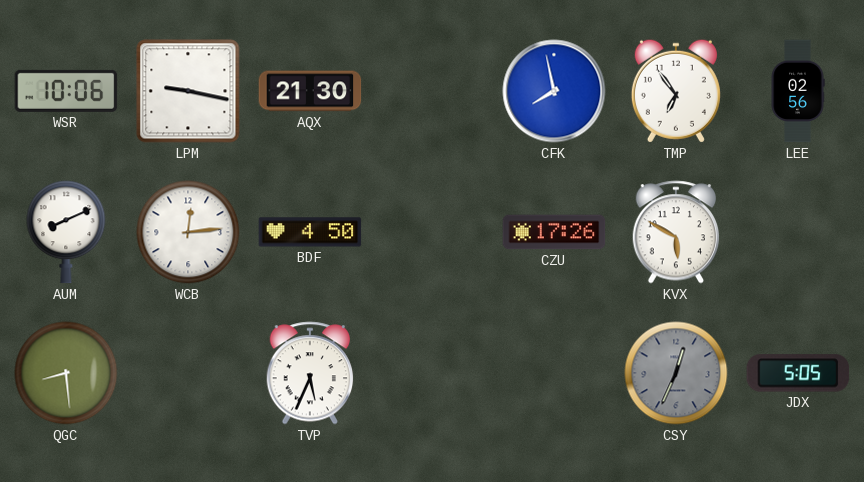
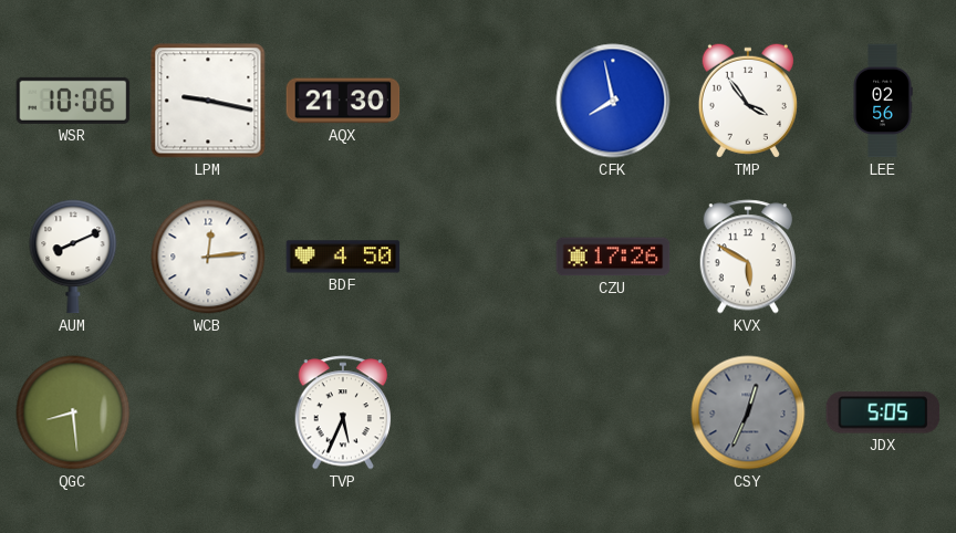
TMP: 6:54 -> 3:54
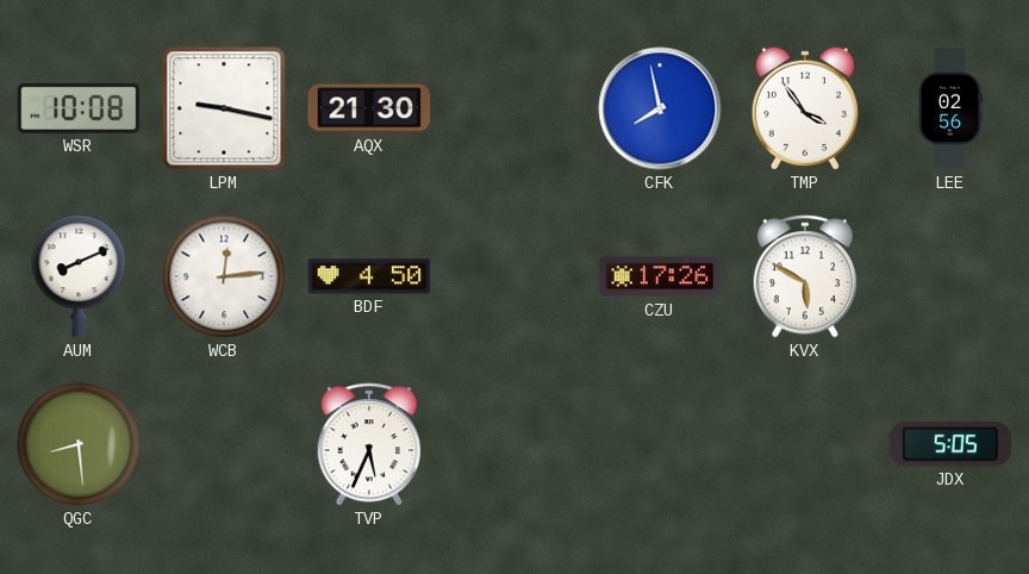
WSR: 10:06 -> 10:08
CSY: 12:34 -> none
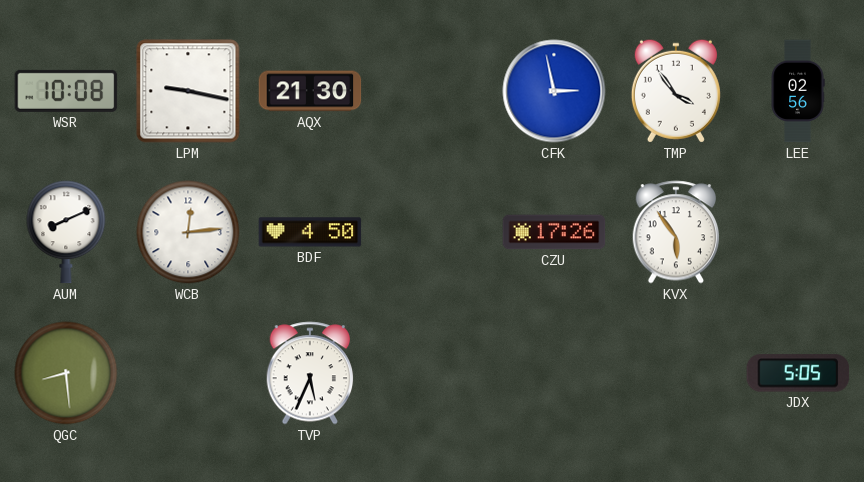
CFK: 7:58 -> 2:58
KVX: 5:50 -> 5:54
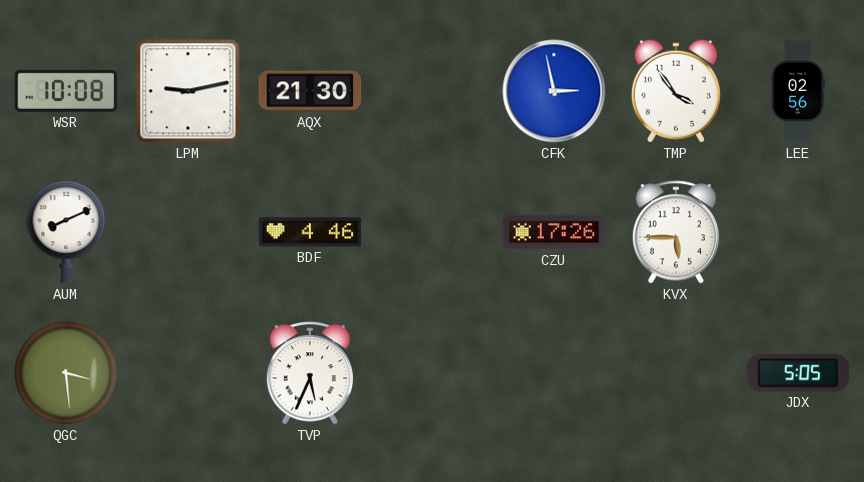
LPM: 9:17 -> 9:13
WCB: 12:14 -> none
BDF: 4:50 -> 4:46
KVX: 5:54 -> 5:45
QGC: 8:29 -> 3:29
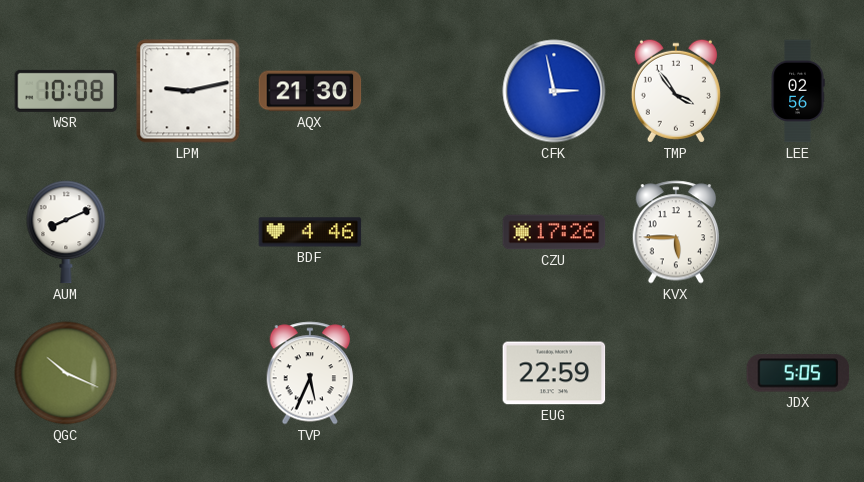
QGC: 3:29 -> 10:19
EUG: none -> 22:59
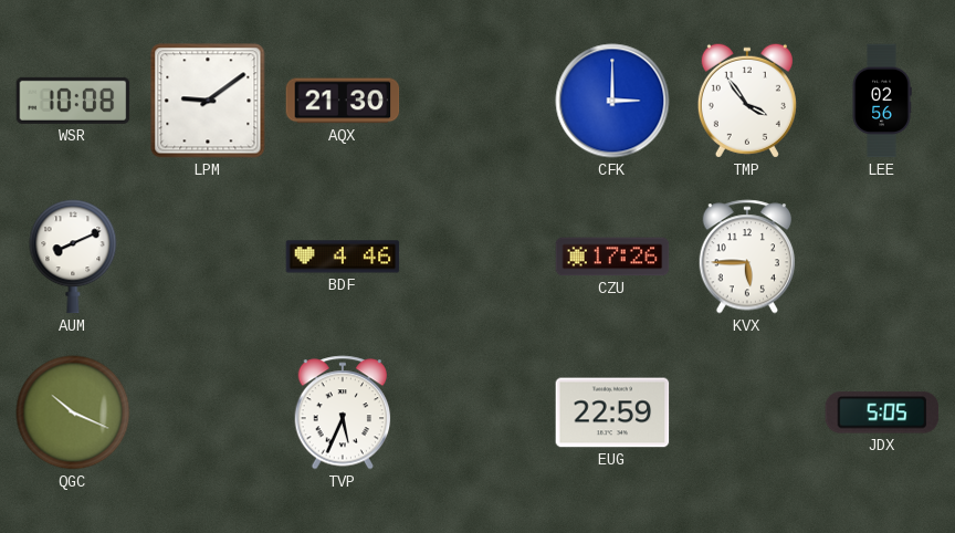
LPM: 9:13 -> 9:09
CFK: 2:58 -> 3:00
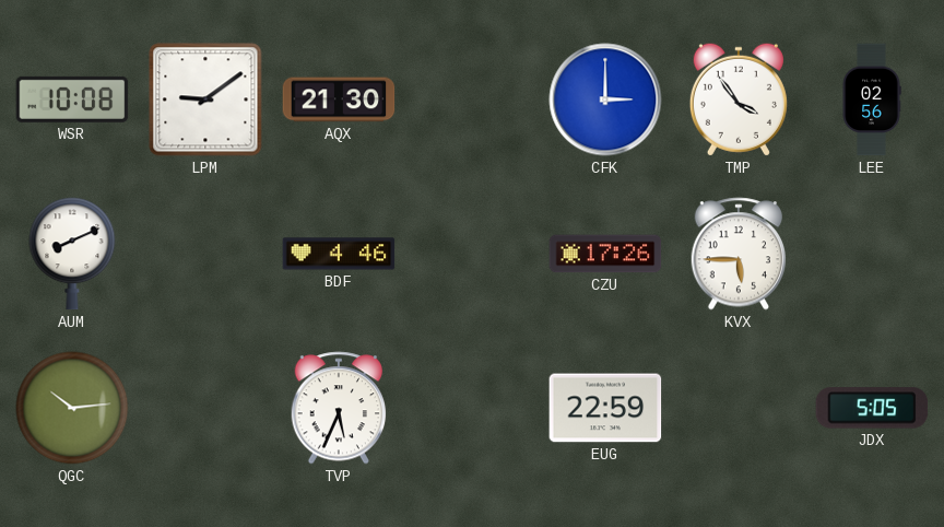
QGC: 10:19 -> 10:14
